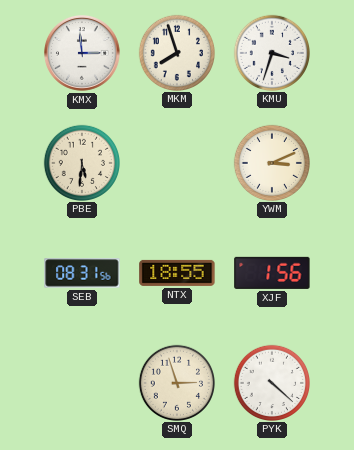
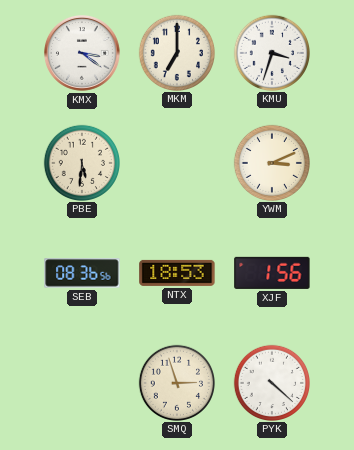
KMX: 2:59 -> 3:21
MKM: 7:57 -> 7:00
SEB: 08:31 -> 08:36
NTX: 18:55 -> 18:53
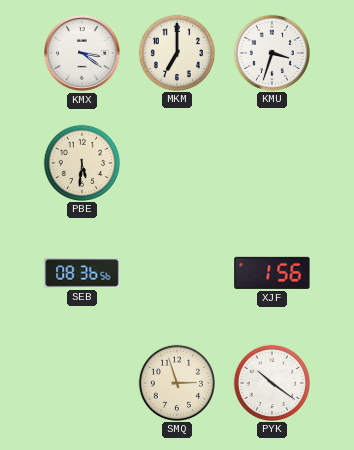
YWM: 3:11 -> none
NTX: 18:53 -> none
PYK: 4:22 -> 10:21
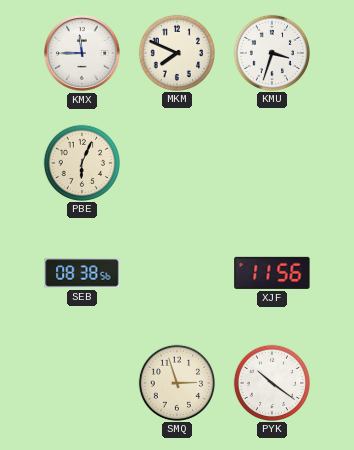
KMX: 3:21 -> 11:45
MKM: 7:00 -> 7:49
PBE: 5:31 -> 6:04
SEB: 08:36 -> 08:38
XJF: 1:56 -> 11:56
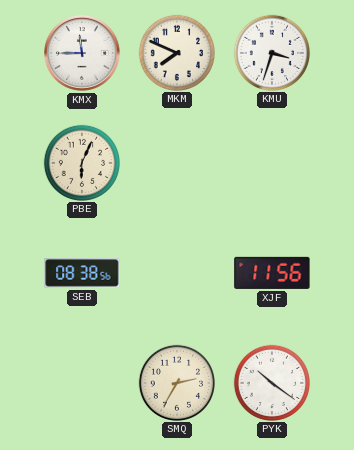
SMQ: 2:57 -> 2:35
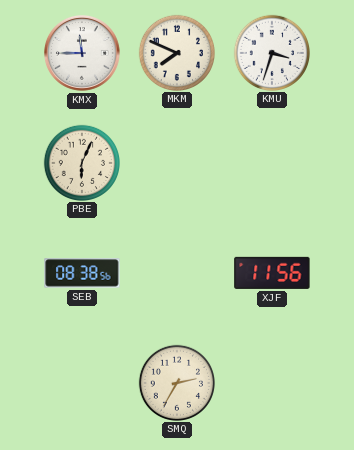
PYK: 10:21 -> none
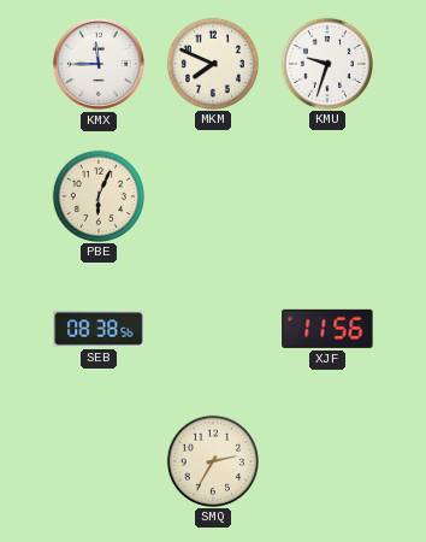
KMU: 3:33 -> 9:33
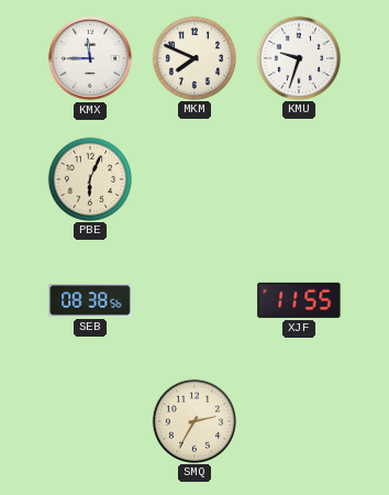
XJF: 11:56 -> 11:55
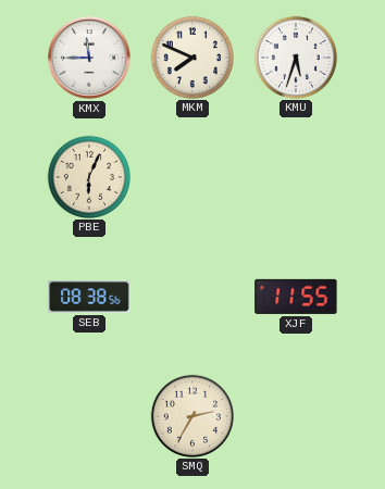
KMU: 9:33 -> 5:33
